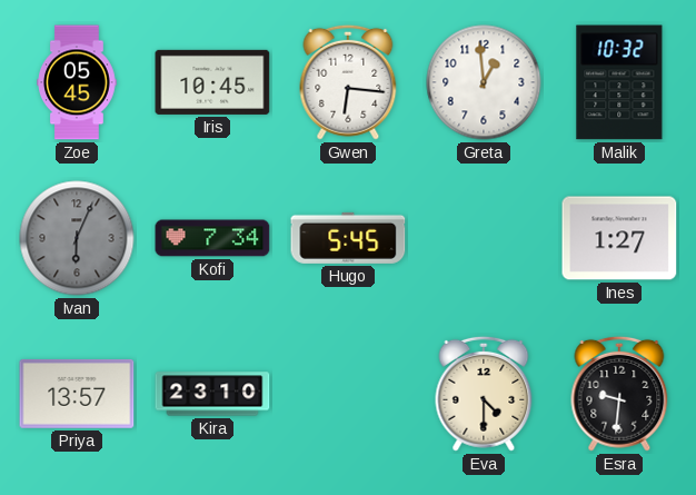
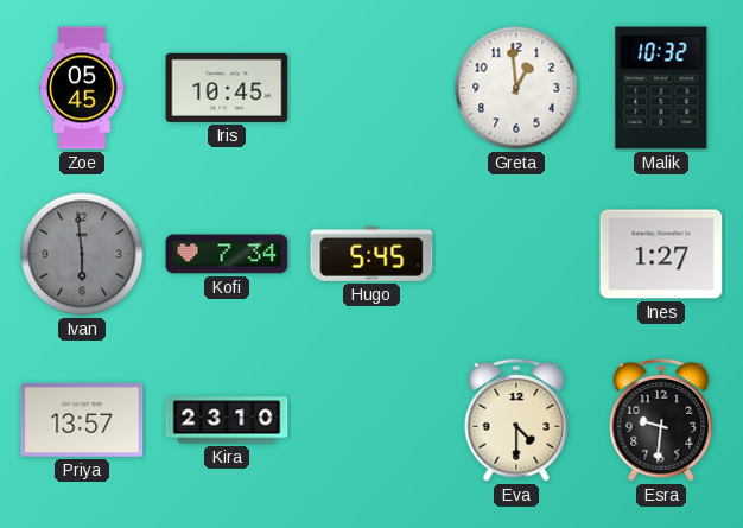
Gwen: 6:16 -> none
Ivan: 6:04 -> 5:59
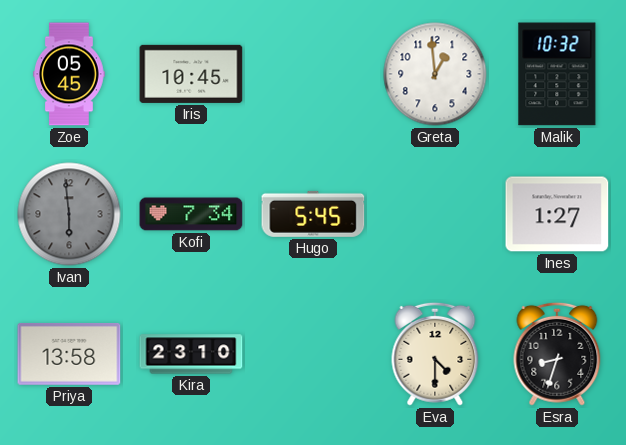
Priya: 13:57 -> 13:58
Esra: 9:31 -> 8:33
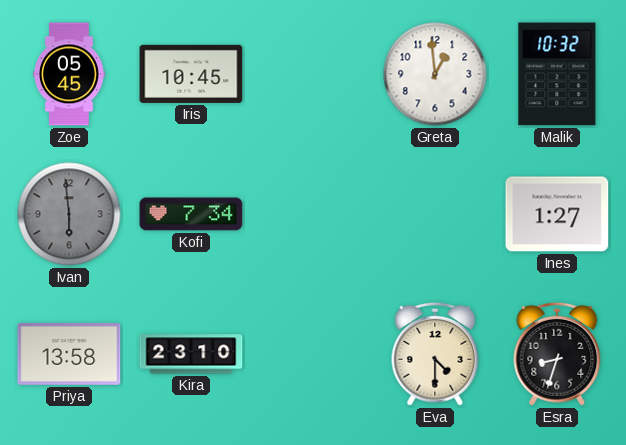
Hugo: 5:45 -> none
